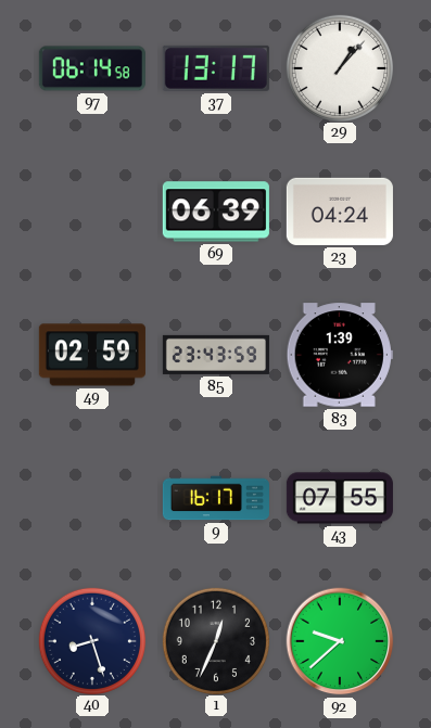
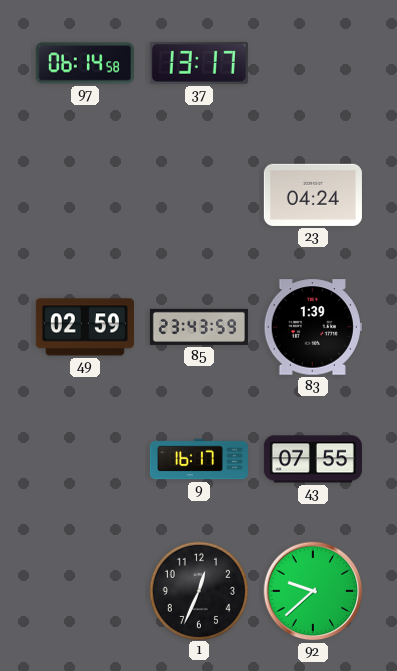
29: 1:07 -> none
69: 06:39 -> none
40: 8:27 -> none
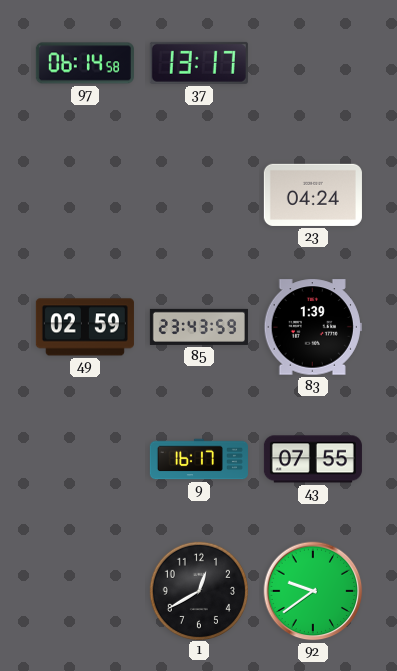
1: 12:34 -> 12:40
92: 9:38 -> 9:39
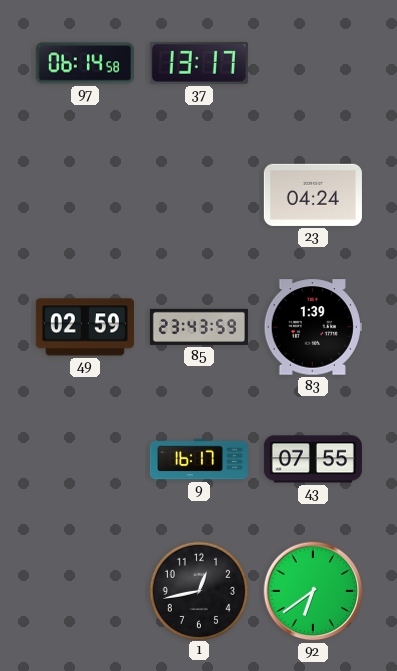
1: 12:40 -> 12:43
92: 9:39 -> 6:39
